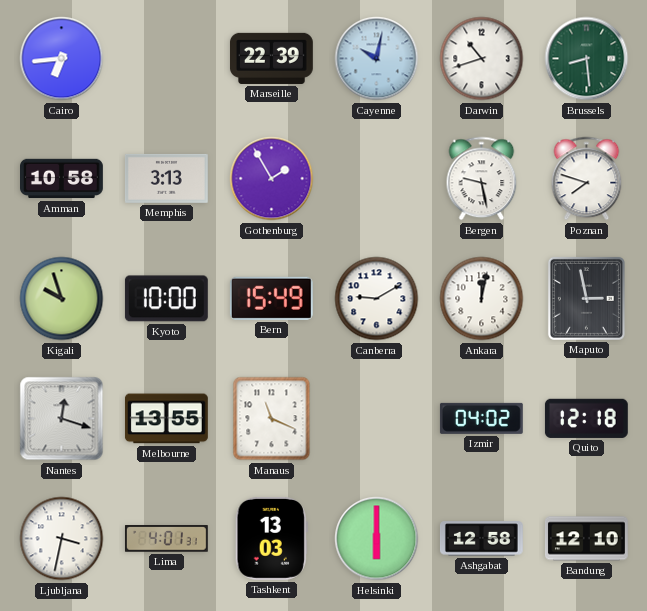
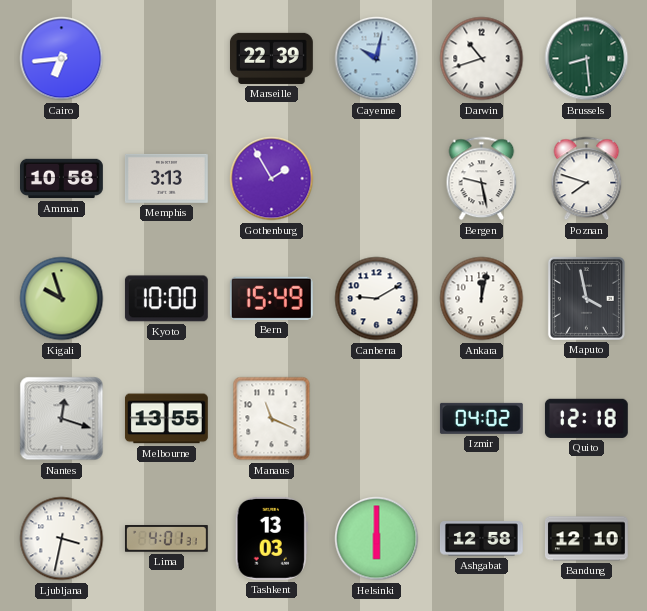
Maputo: 2:58 -> 3:58
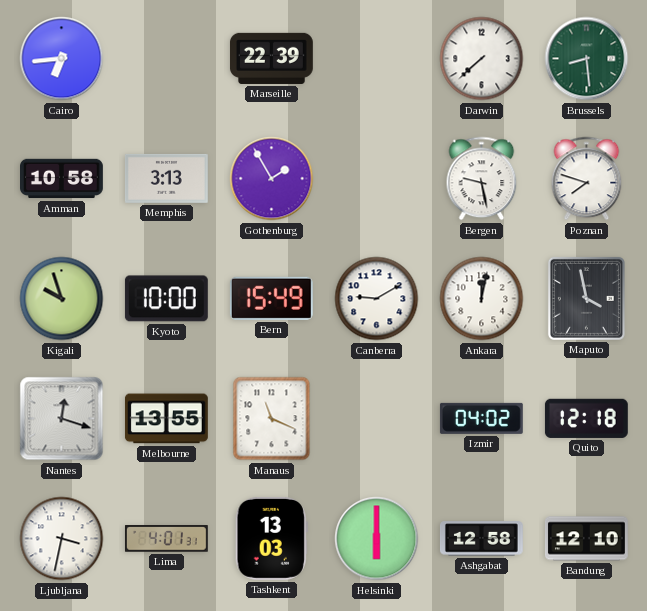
Cayenne: 10:02 -> none
Darwin: 10:42 -> 7:38
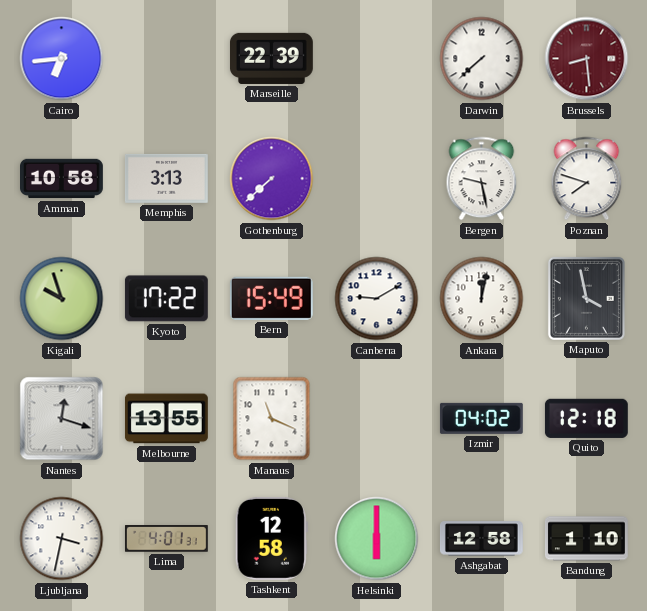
Brussels dial: green -> burgundy
Gothenburg: 1:55 -> 7:38
Kyoto: 10:00 -> 17:22
Tashkent: 13:03 -> 12:58
Bandung: 12:10 -> 1:10
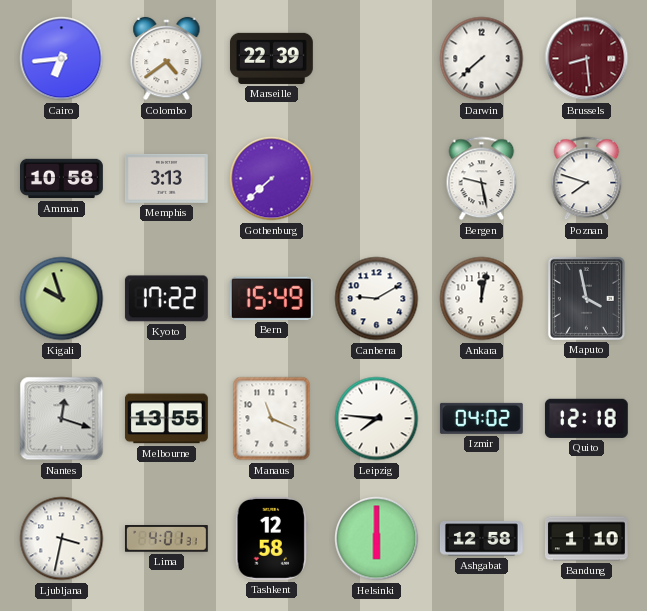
Colombo: none -> 4:39
Leipzig: none -> 7:46
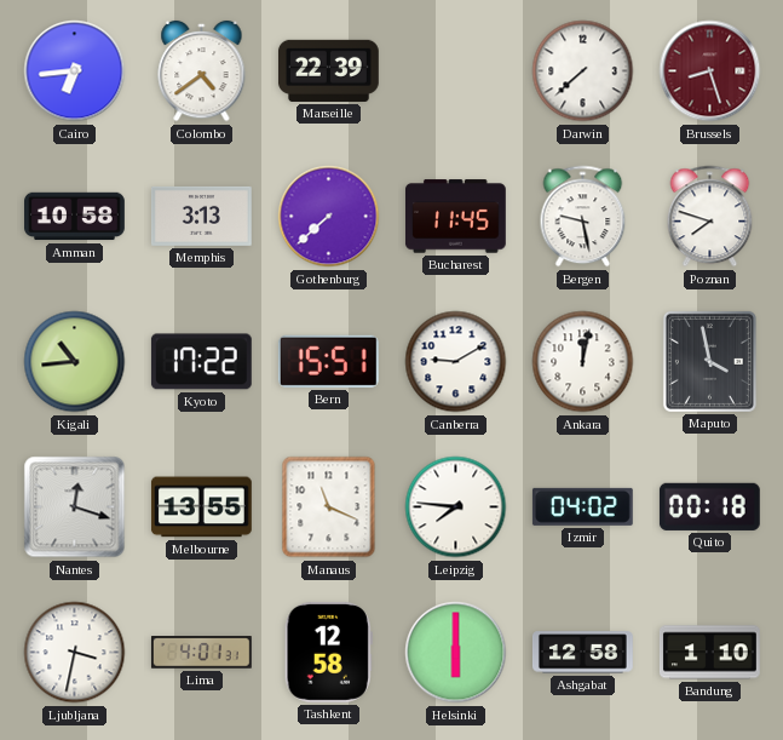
Brussels: 8:29 -> 8:27
Bucharest: none -> 11:45
Kigali: 9:57 -> 10:44
Bern: 15:49 -> 15:51
Quito: 12:18 -> 00:18
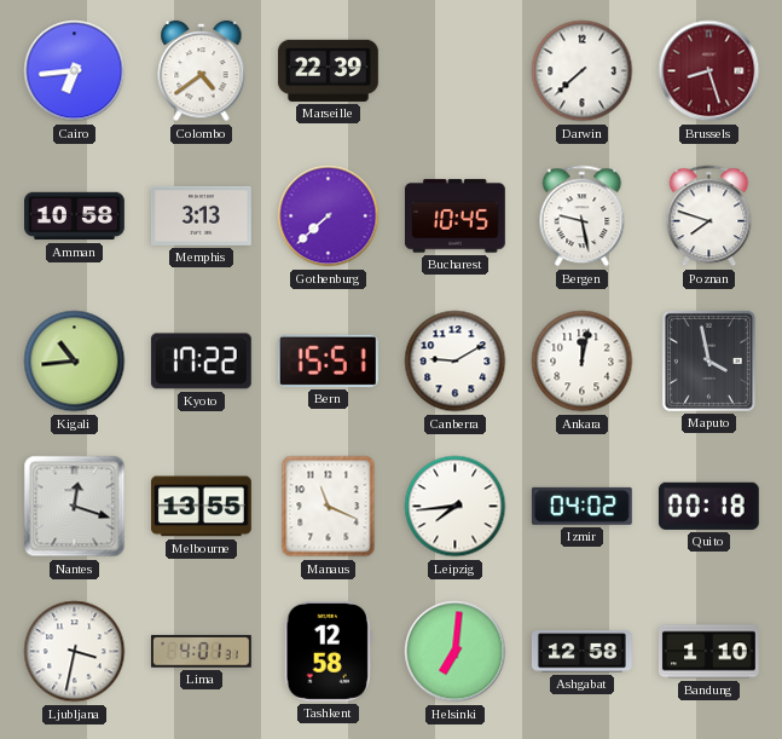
Bucharest: 11:45 -> 10:45
Leipzig: 7:46 -> 7:44
Helsinki: 6:00 -> 7:01
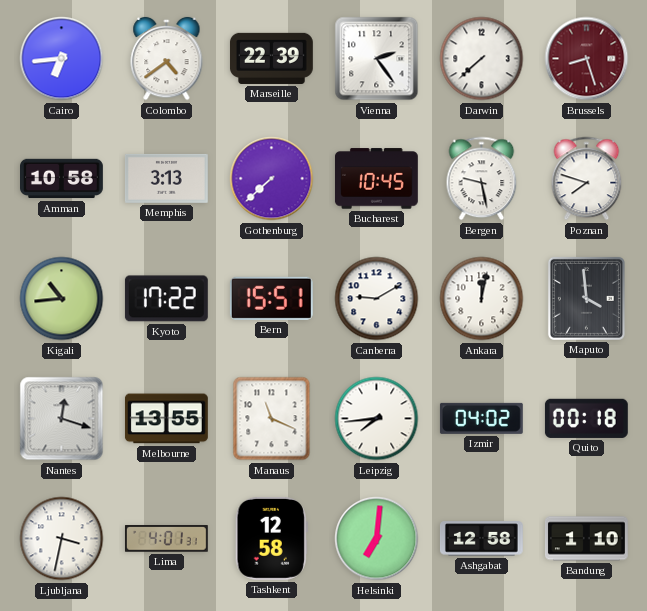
Vienna: none -> 2:24
Maputo: 3:58 -> 3:59
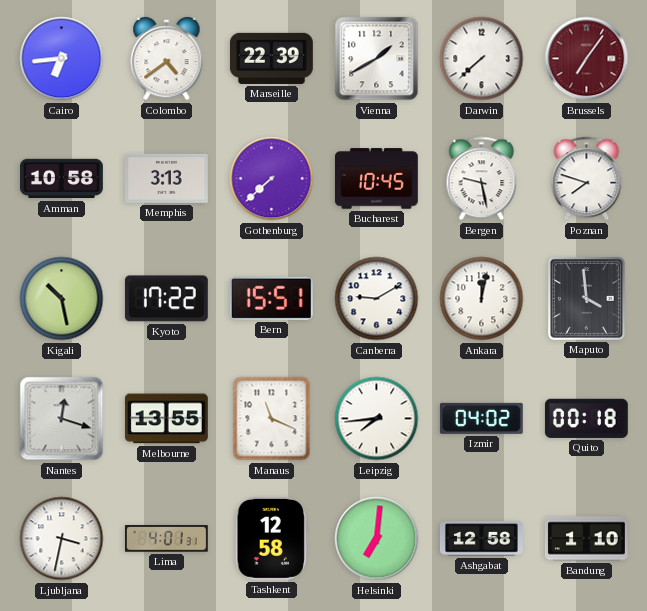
Vienna: 2:24 -> 1:40
Brussels: 8:27 -> 7:06
Kigali: 10:44 -> 10:28
